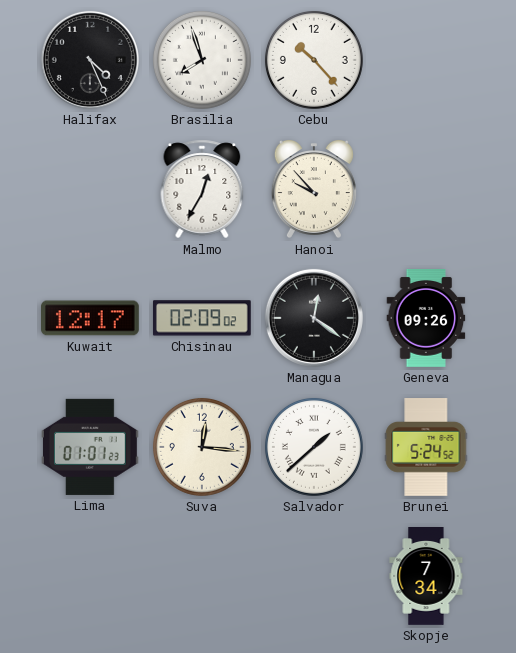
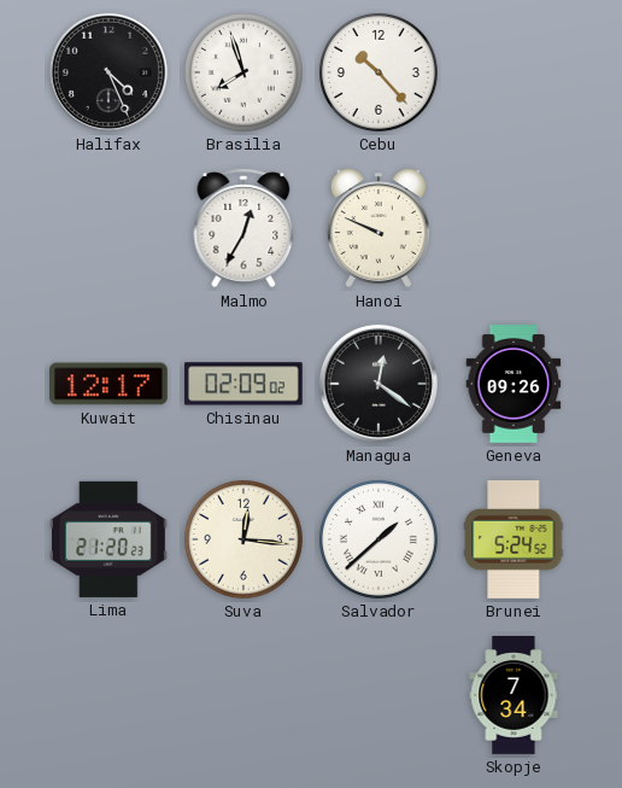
Hanoi: 9:53 -> 9:49
Lima: 01:01 -> 21:20
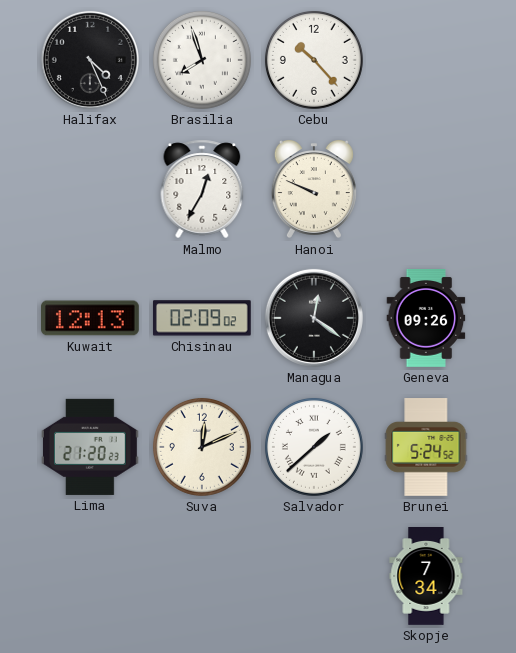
Kuwait: 12:17 -> 12:13
Suva: 12:16 -> 12:11
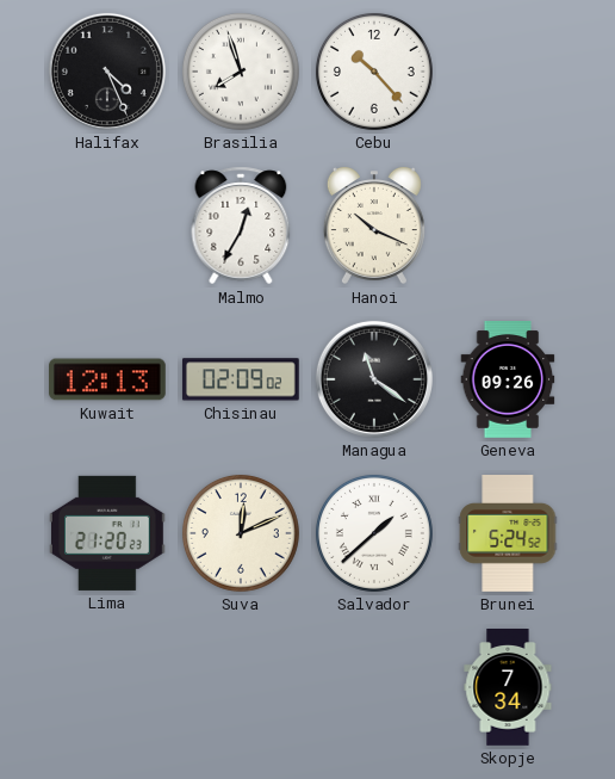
Hanoi: 9:49 -> 10:19
Managua: 12:21 -> 11:21
